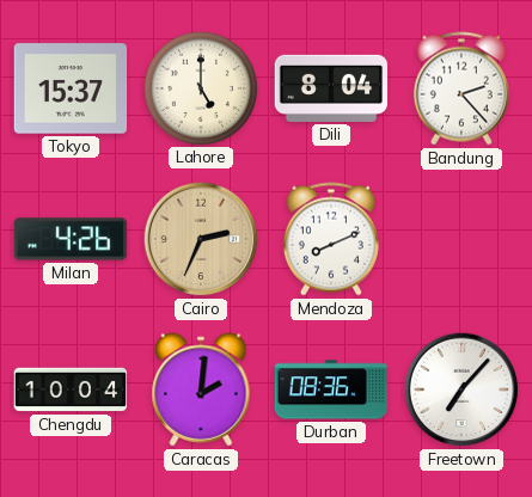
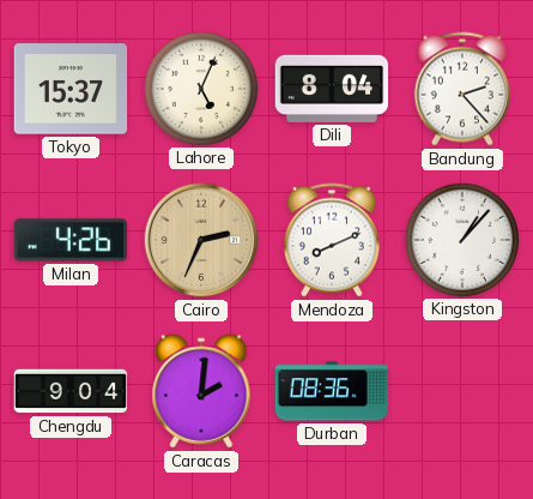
Lahore: 5:00 -> 5:04
Kingston: none -> 1:07
Chengdu: 10:04 -> 9:04
Freetown: 7:07 -> none
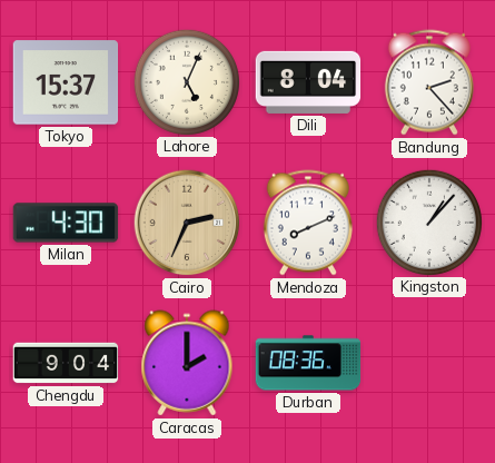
Milan: 4:26 -> 4:30
Caracas: 2:01 -> 2:00
